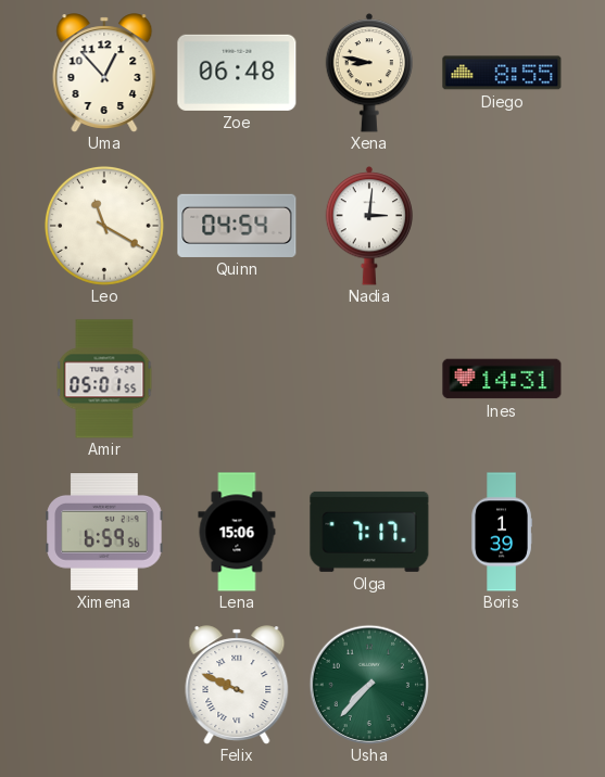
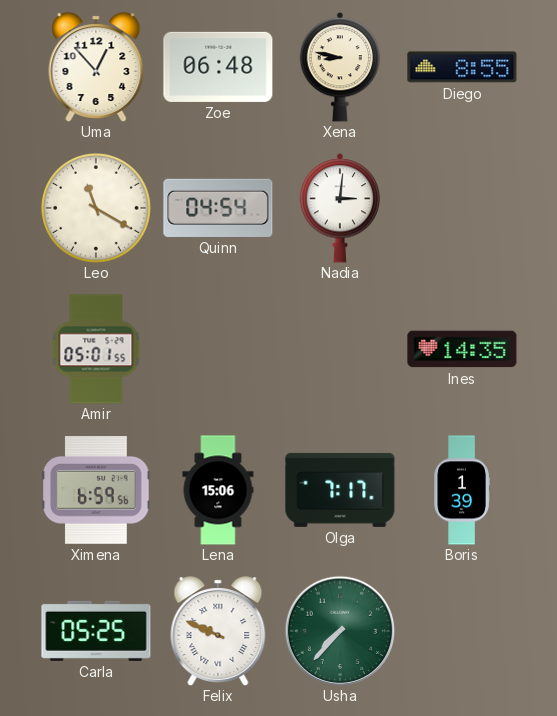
Ines: 14:31 -> 14:35
Carla: none -> 05:25
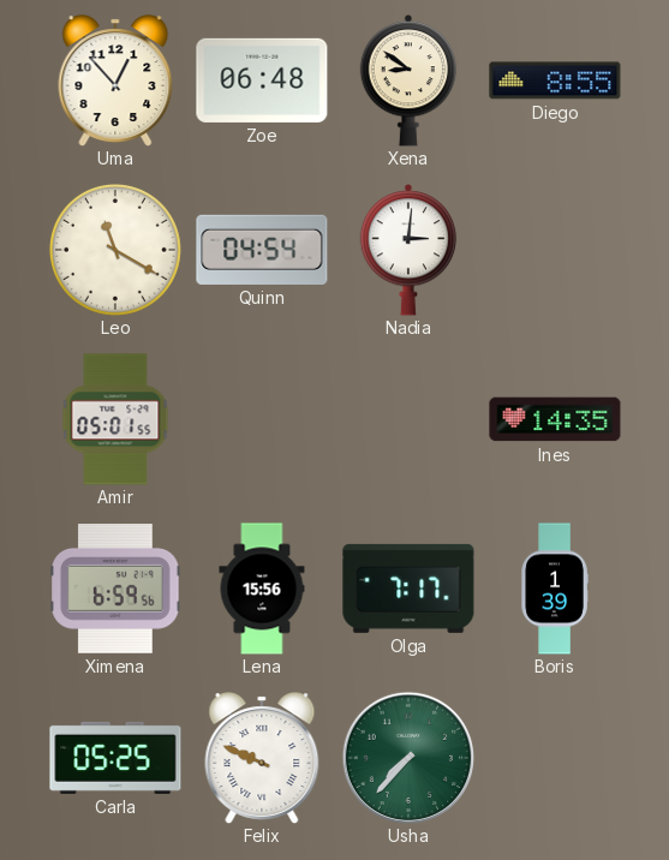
Xena: 8:47 -> 8:51
Lena: 15:06 -> 15:56
